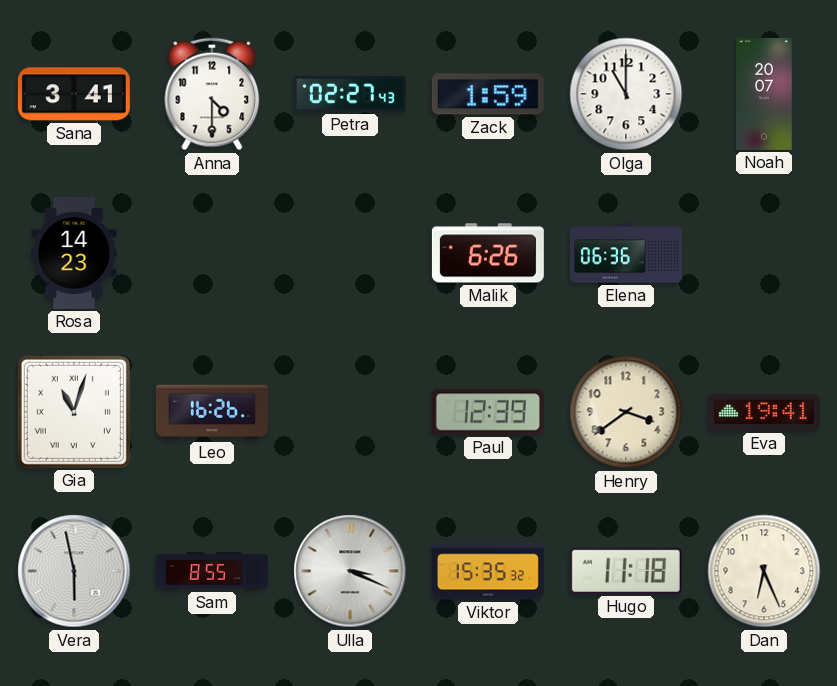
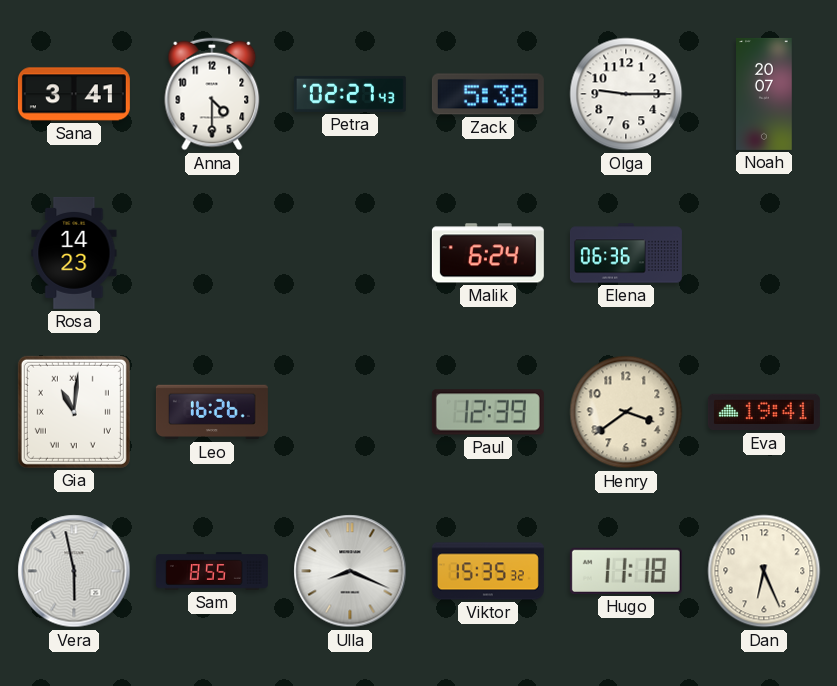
Zack: 1:59 -> 5:38
Olga: 11:00 -> 9:15
Malik: 6:26 -> 6:24
Gia: 11:03 -> 11:01
Ulla: 3:19 -> 8:19
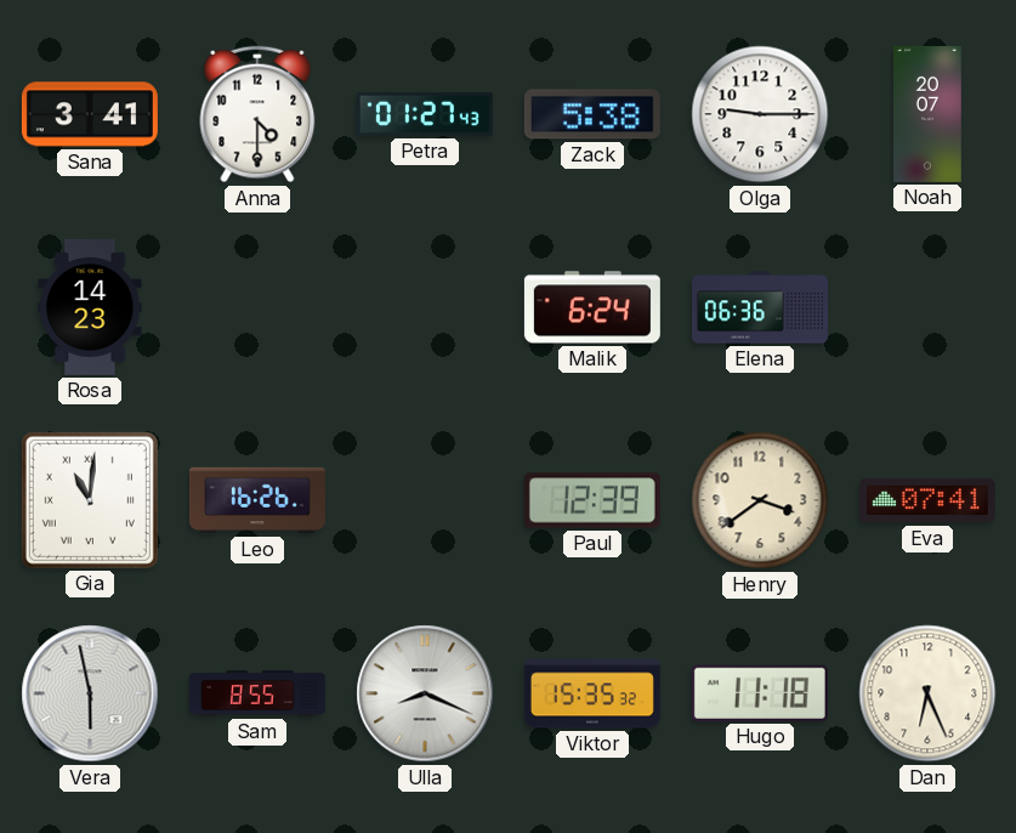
Petra: 02:27 -> 01:27
Eva: 19:41 -> 07:41
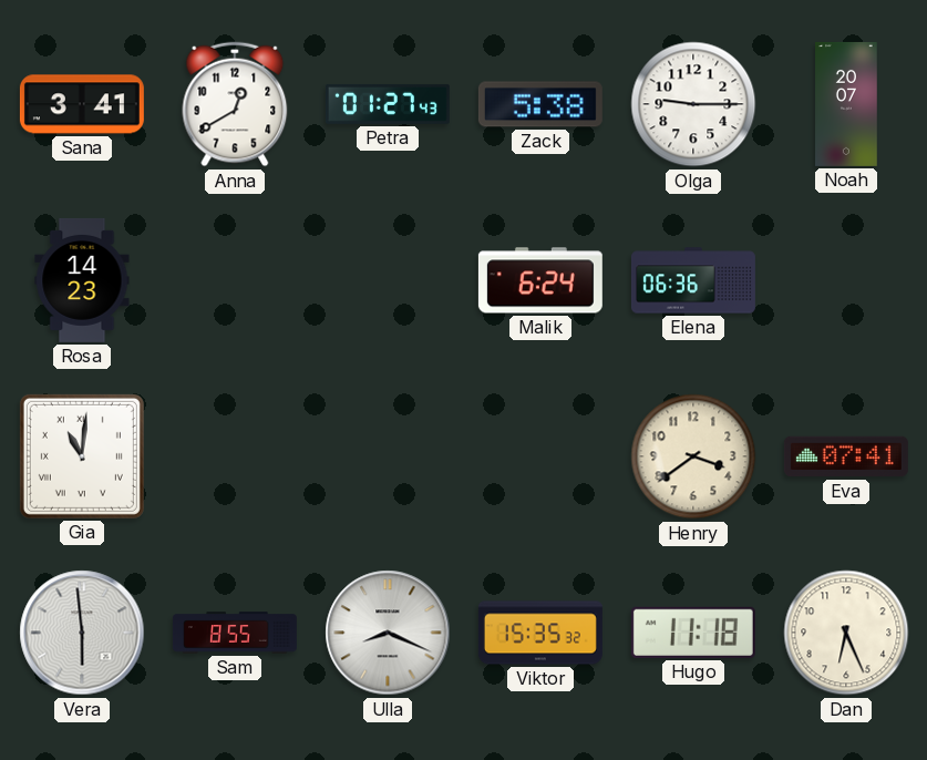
Anna: 4:30 -> 12:40
Leo: 16:26 -> none
Paul: 12:39 -> none
Vera: 5:58 -> 5:59
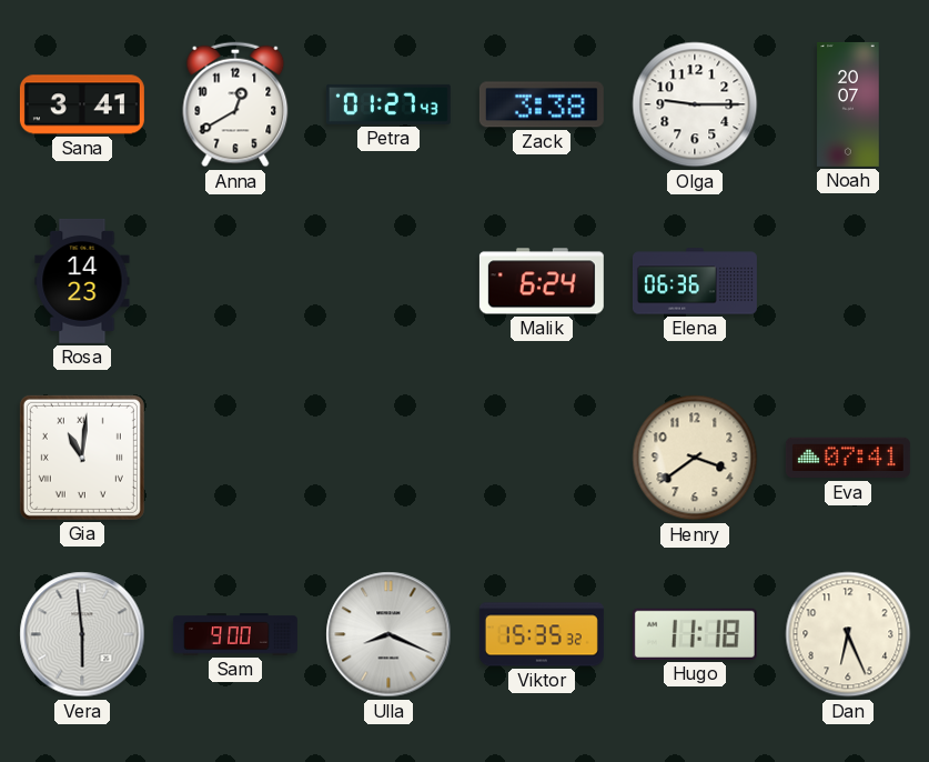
Zack: 5:38 -> 3:38
Sam: 8:55 -> 9:00
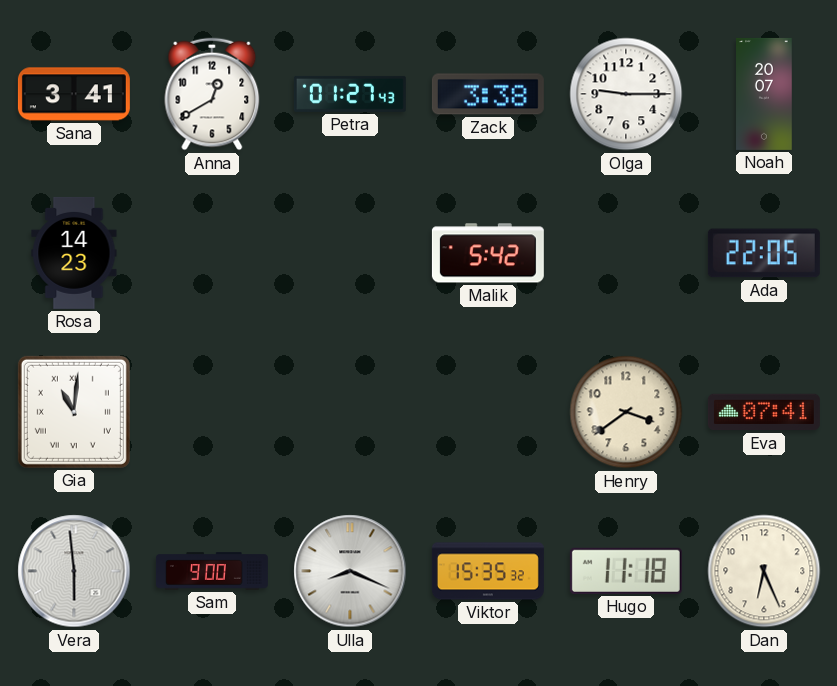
Malik: 6:24 -> 5:42
Elena: 06:36 -> none
Ada: none -> 22:05
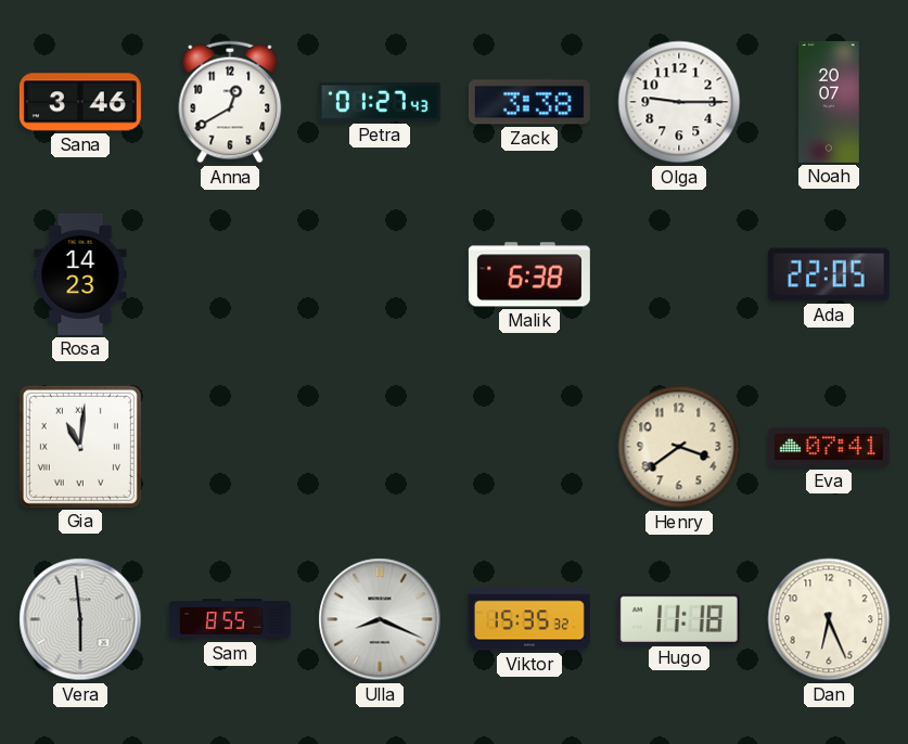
Sana: 3:41 -> 3:46
Malik: 5:42 -> 6:38
Sam: 9:00 -> 8:55
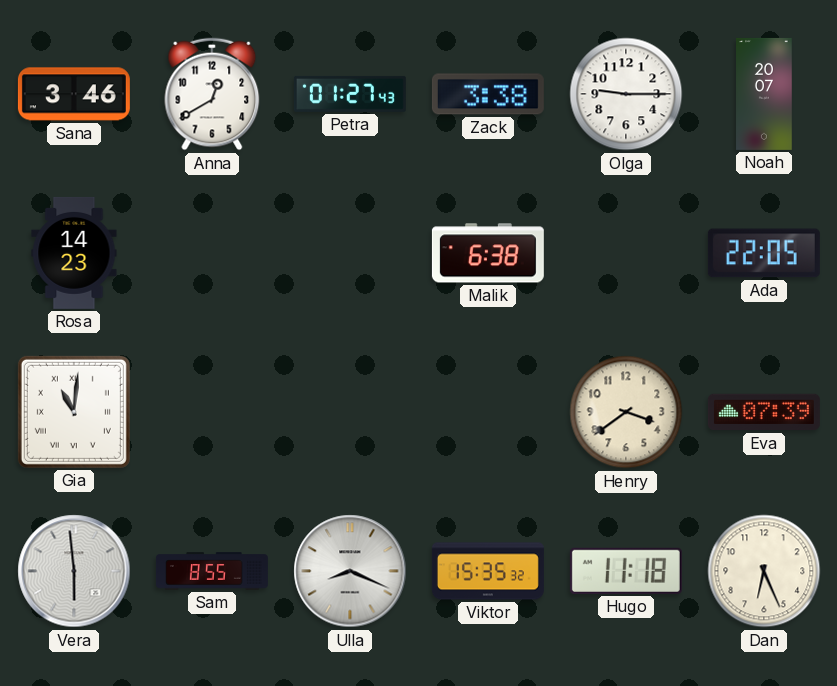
Eva: 07:41 -> 07:39
